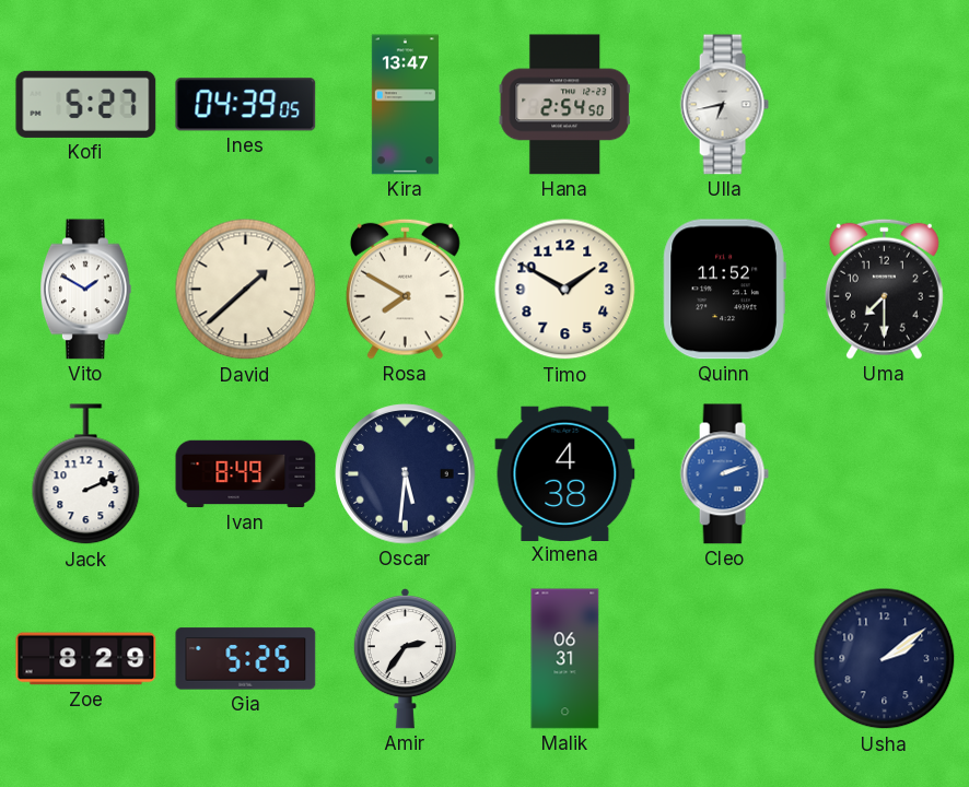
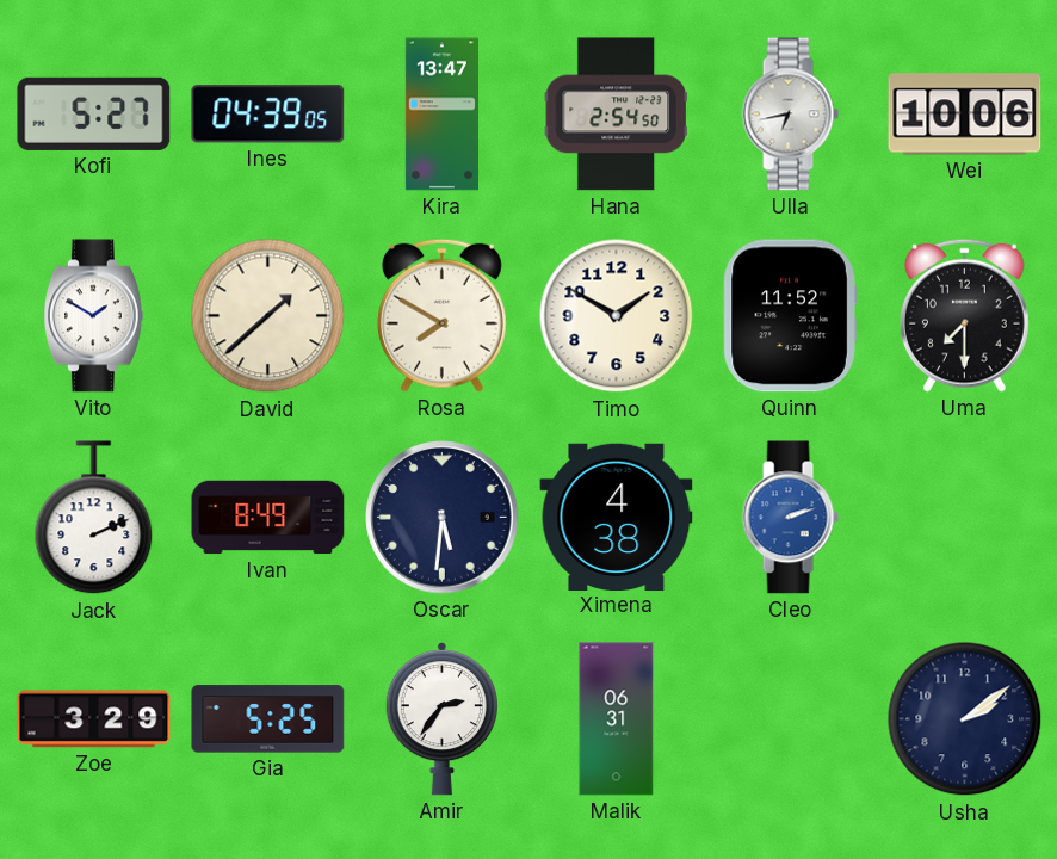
Wei: none -> 10:06
Zoe: 8:29 -> 3:29
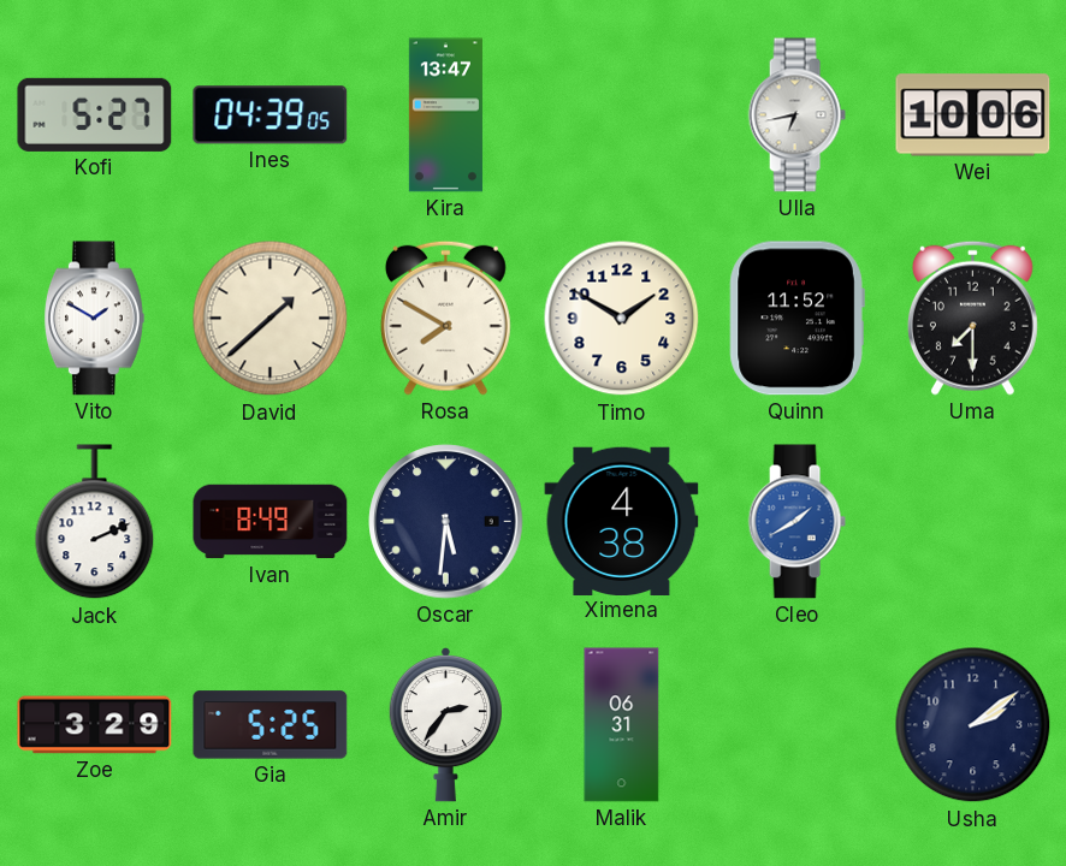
Hana: 2:54 -> none
Cleo: 2:12 -> 1:40
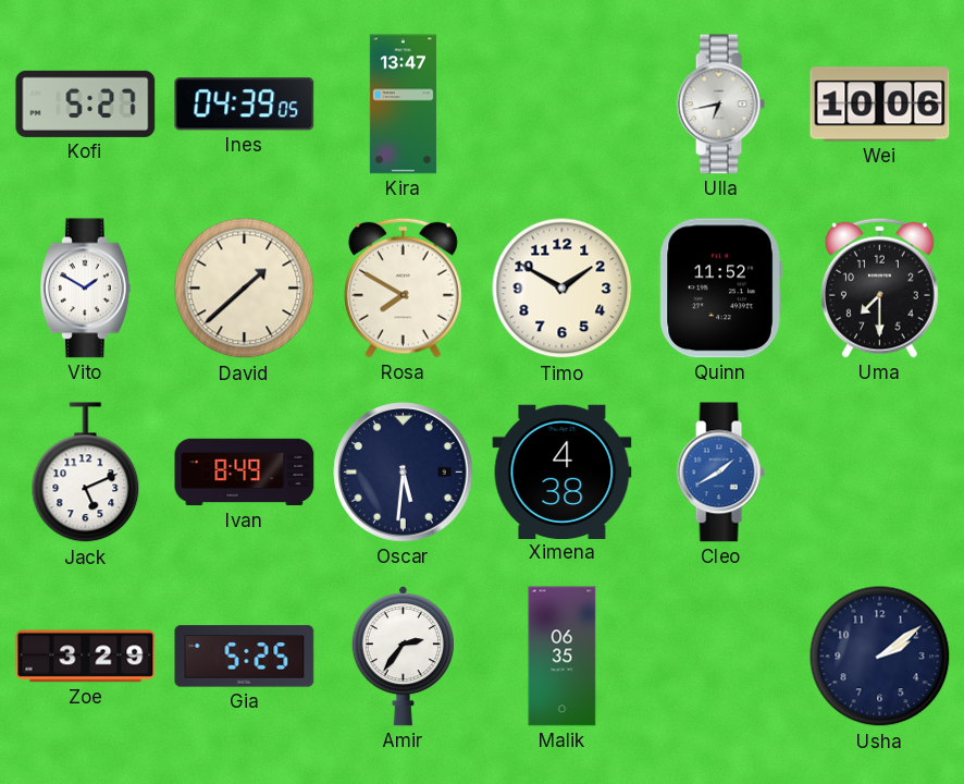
Jack: 2:11 -> 5:11
Malik: 06:31 -> 06:35
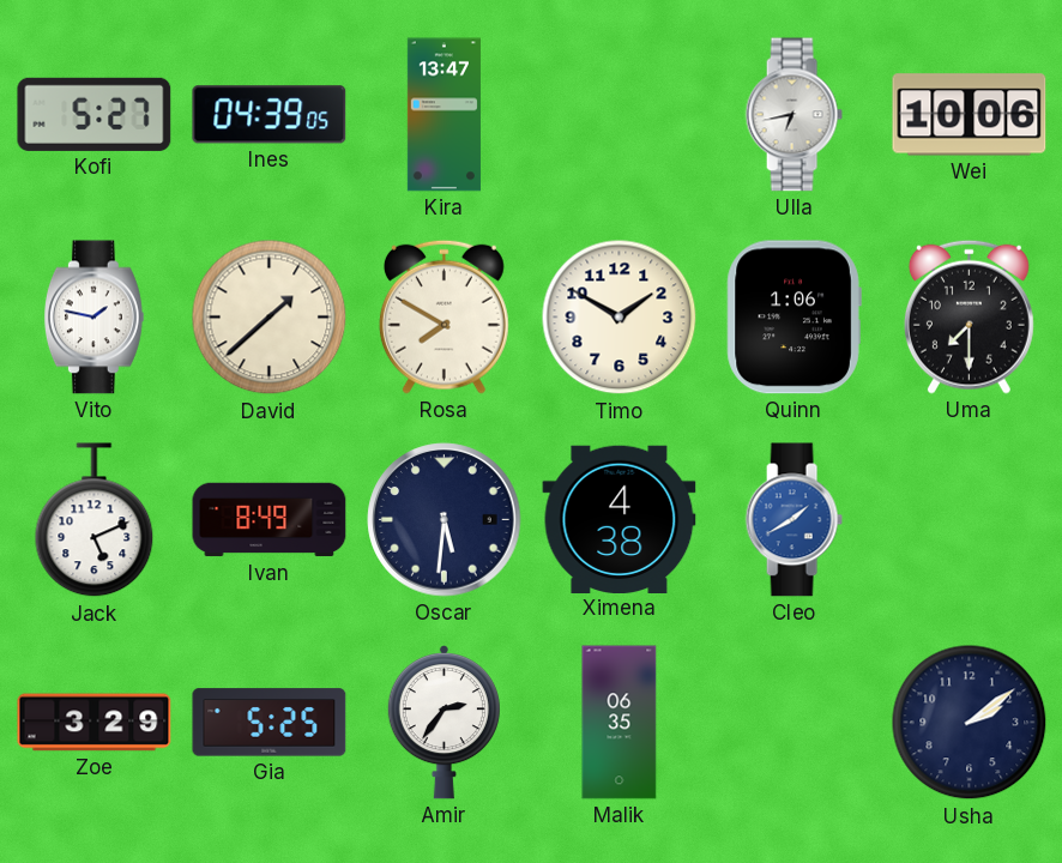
Vito: 1:50 -> 1:47
Quinn: 11:52 -> 1:06
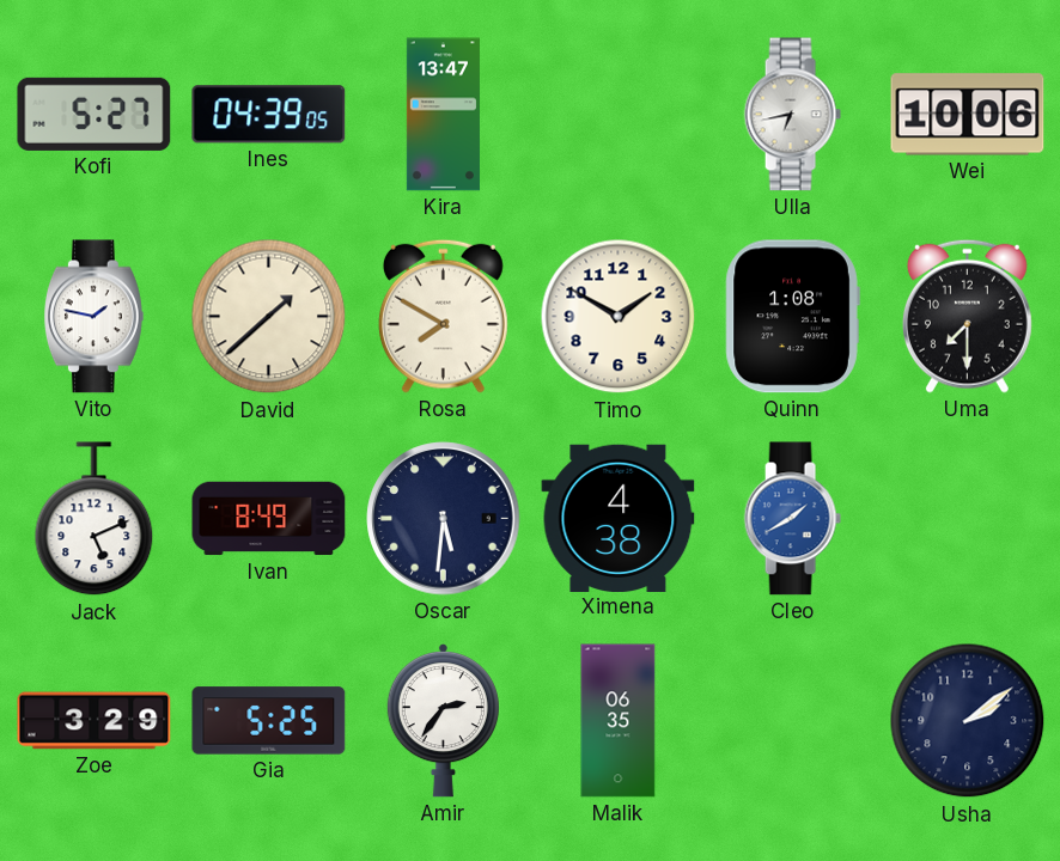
Quinn: 1:06 -> 1:08
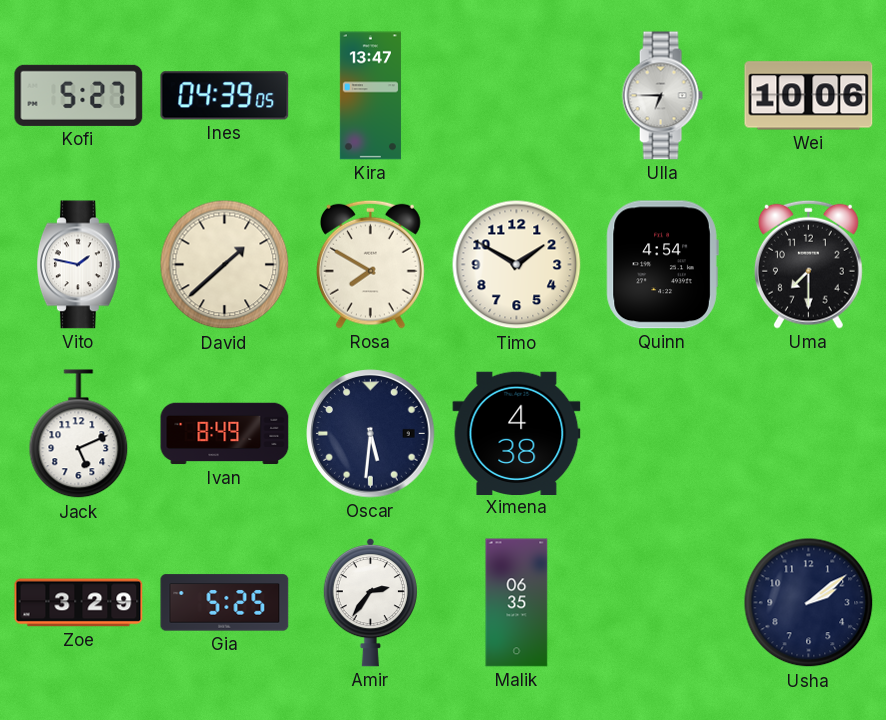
Ulla: 6:43 -> 6:45
Quinn: 1:08 -> 4:54
Cleo: 1:40 -> none
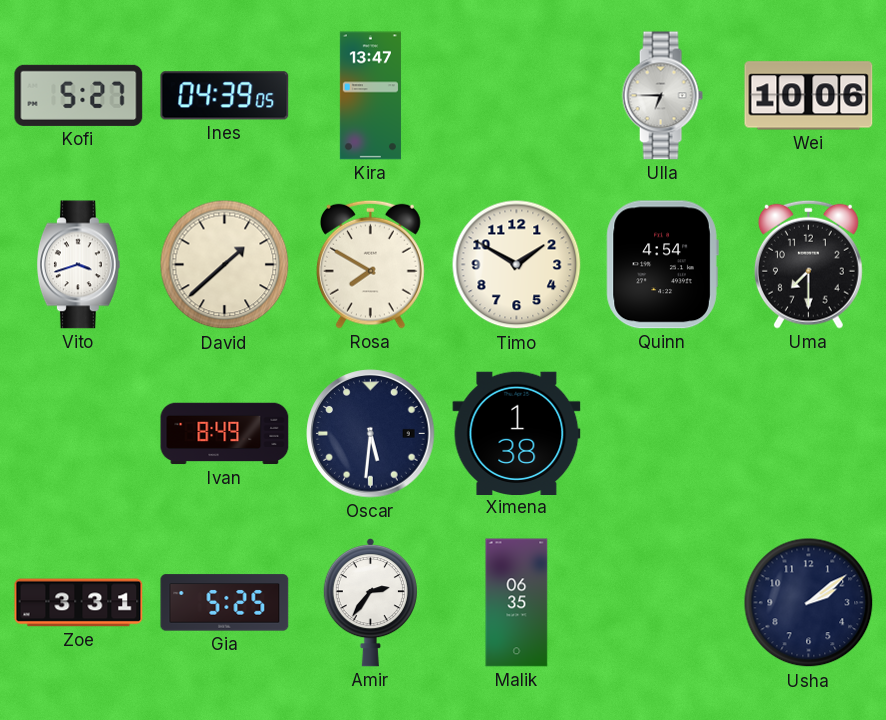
Vito: 1:47 -> 3:42
Jack: 5:11 -> none
Ximena: 4:38 -> 1:38
Zoe: 3:29 -> 3:31
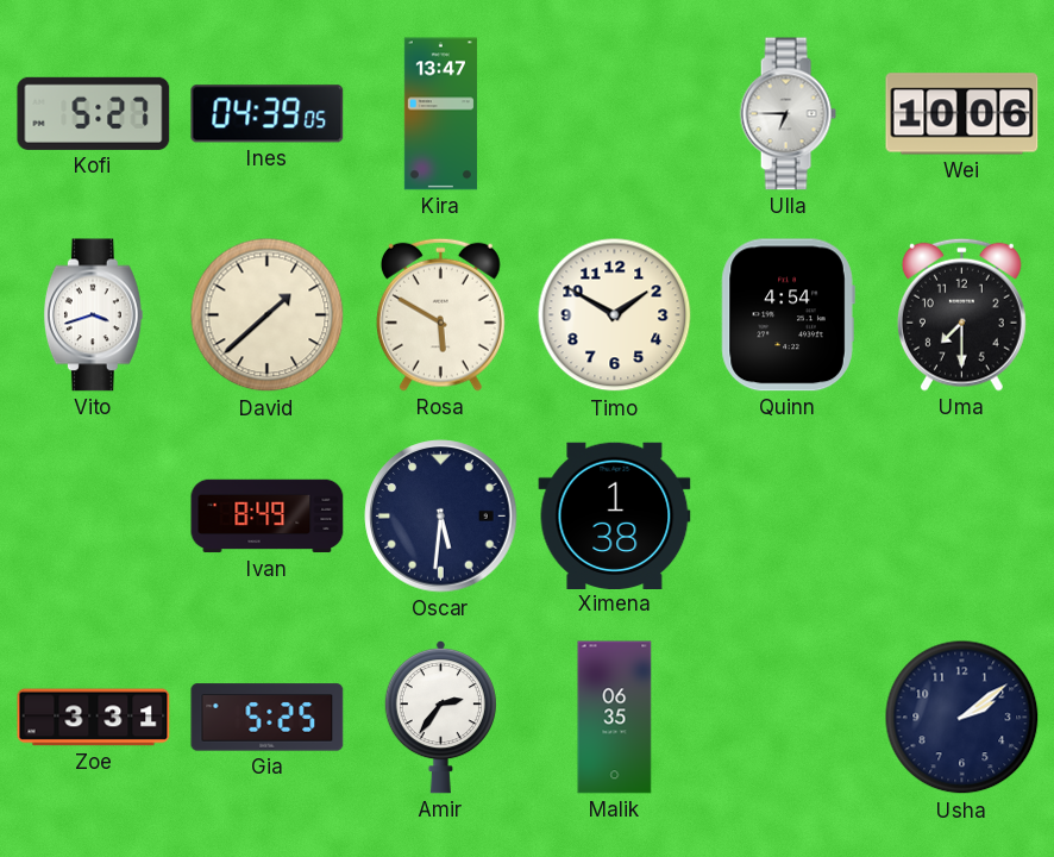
Rosa: 7:50 -> 5:50
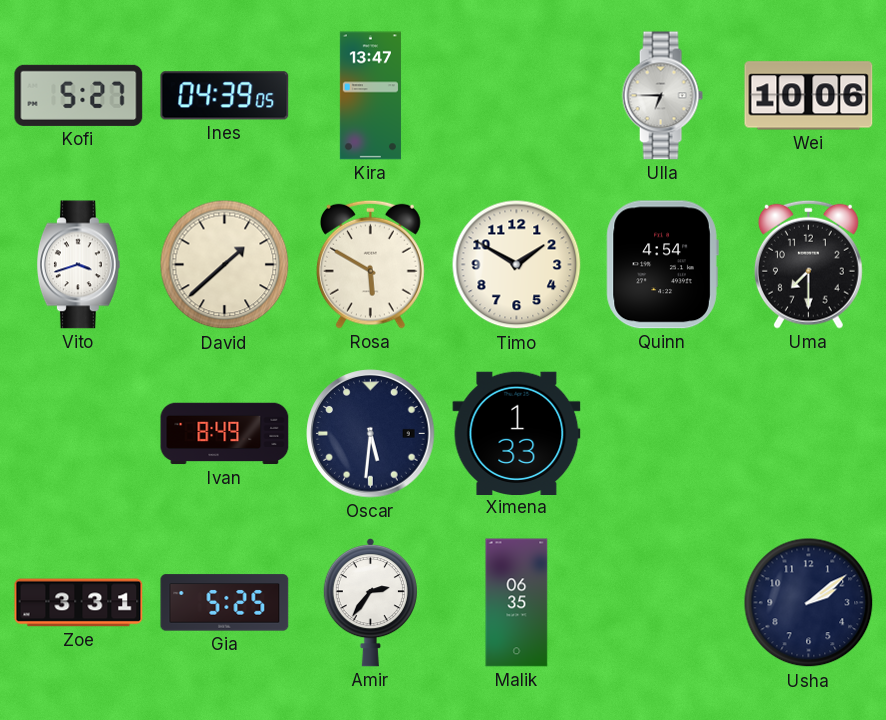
Ximena: 1:38 -> 1:33
